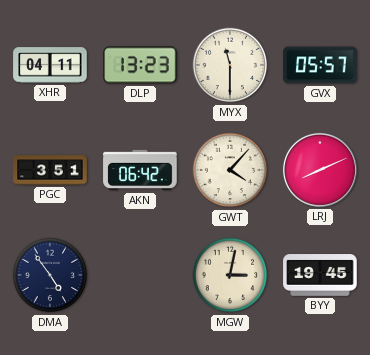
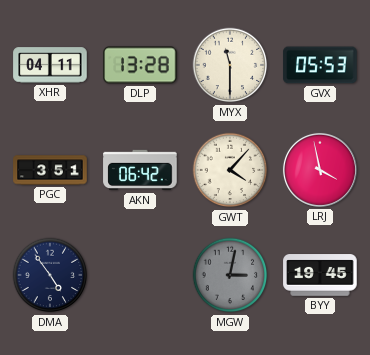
DLP: 13:23 -> 13:28
GVX: 05:57 -> 05:53
LRJ: 8:11 -> 3:58
MGW dial: cream -> grey
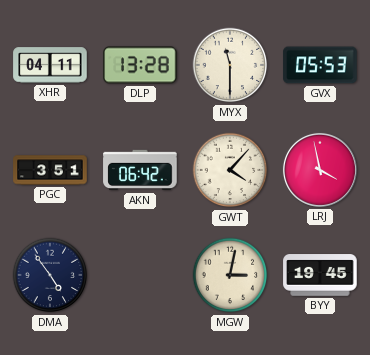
MGW dial: grey -> cream
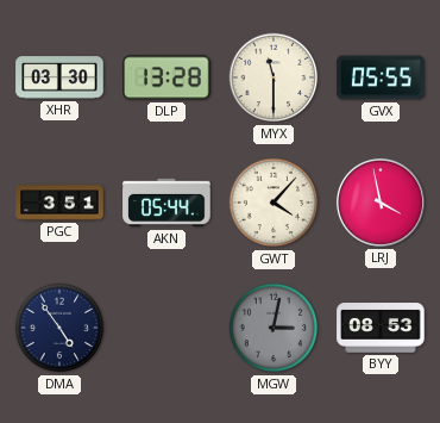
XHR: 04:11 -> 03:30
GVX: 05:53 -> 05:55
AKN: 06:42 -> 05:44
MGW dial: cream -> grey
BYY: 19:45 -> 08:53
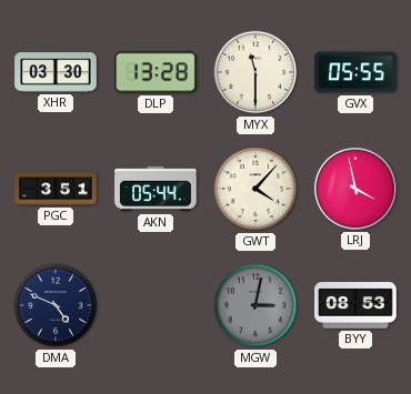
DMA: 4:54 -> 4:49
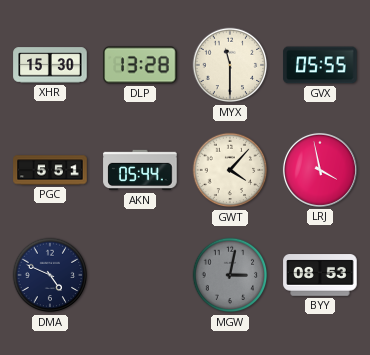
XHR: 03:30 -> 15:30
PGC: 3:51 -> 5:51
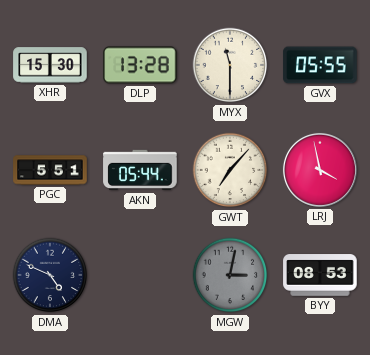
GWT: 4:07 -> 7:07
